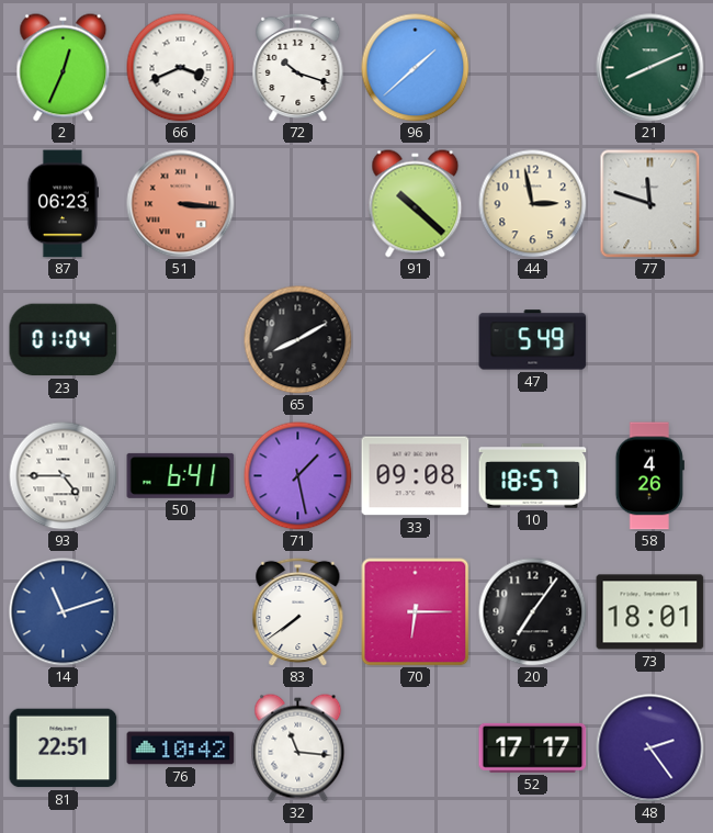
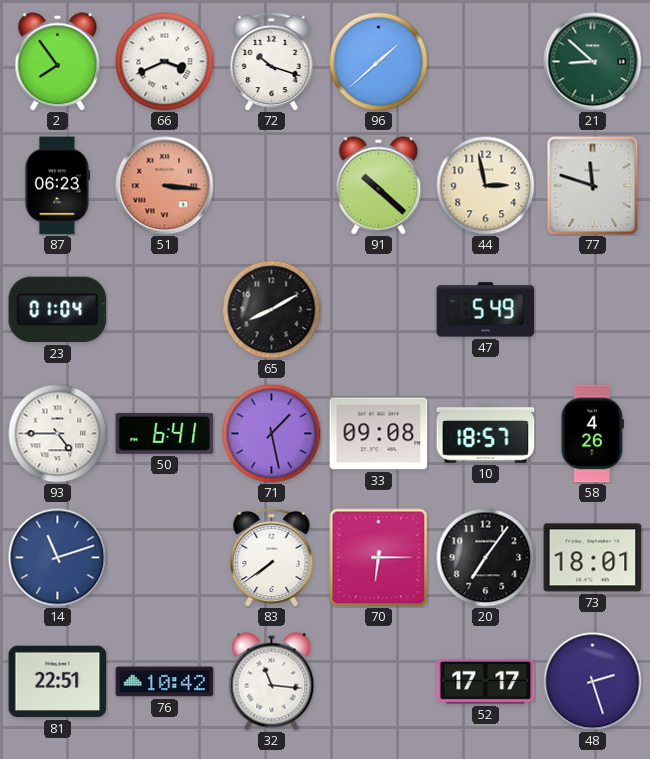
2: 12:34 -> 7:54
21: 8:11 -> 8:52
48: 2:24 -> 2:27
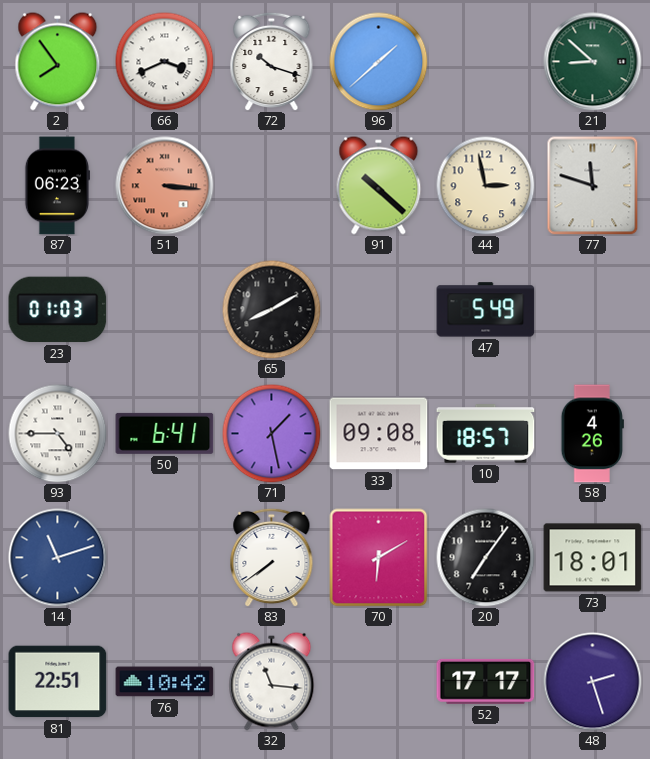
23: 01:04 -> 01:03
70: 6:15 -> 6:10
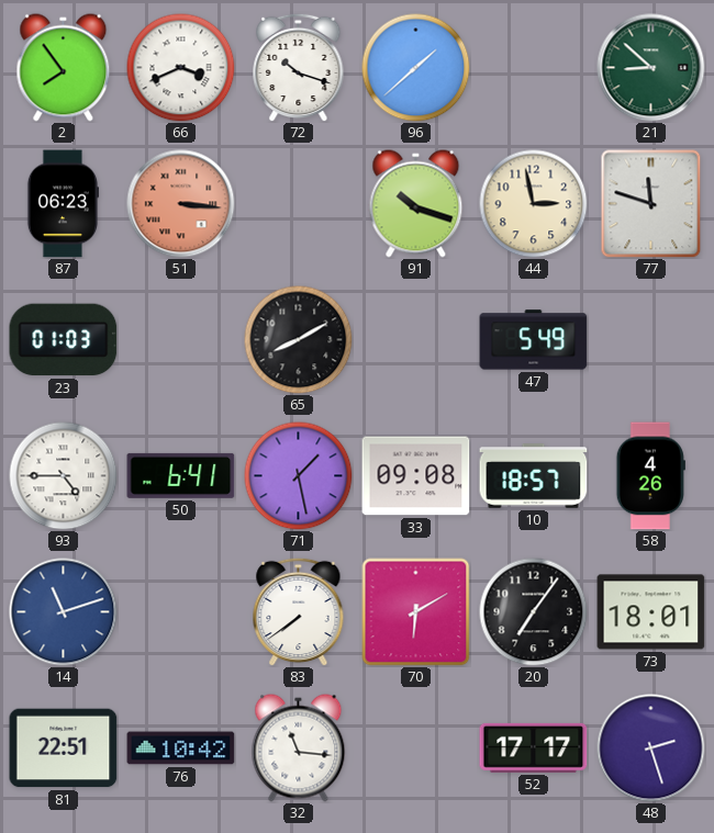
91: 10:22 -> 10:18
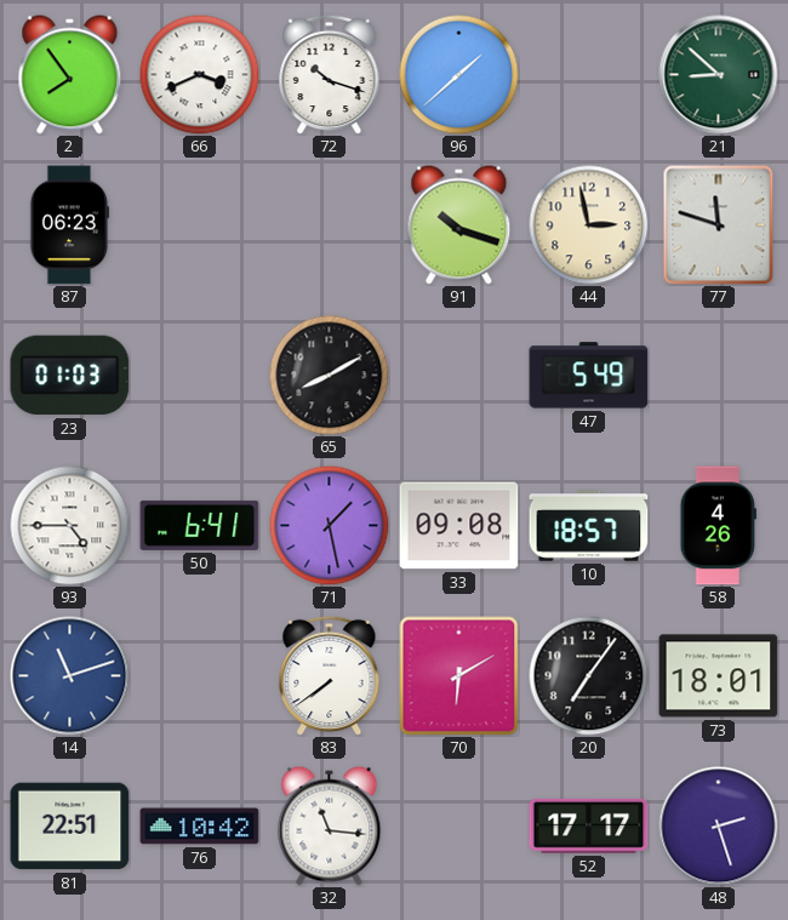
51: 3:16 -> none
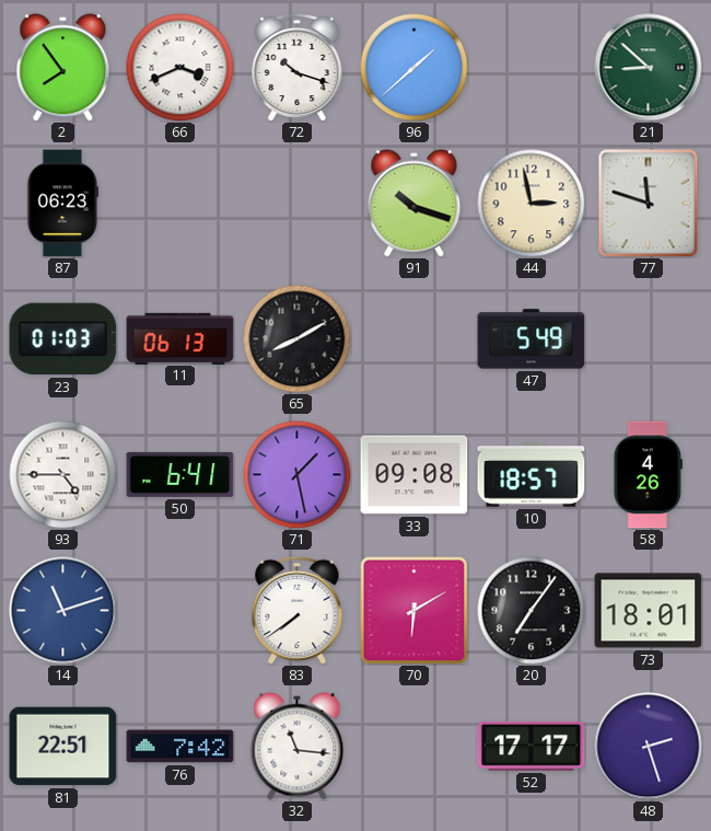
11: none -> 06:13
76: 10:42 -> 7:42
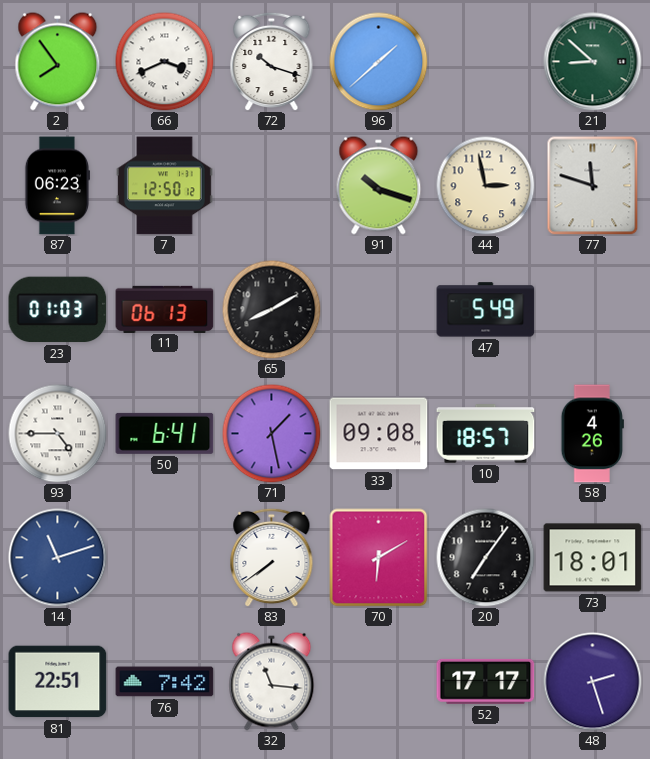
7: none -> 12:50
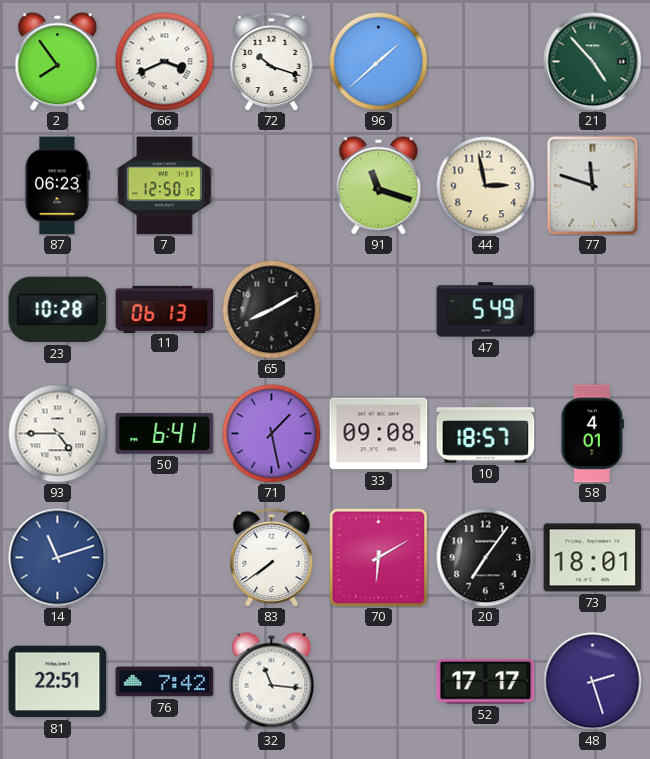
21: 8:52 -> 4:53
91: 10:18 -> 11:18
23: 01:03 -> 10:28
58: 4:26 -> 4:01
